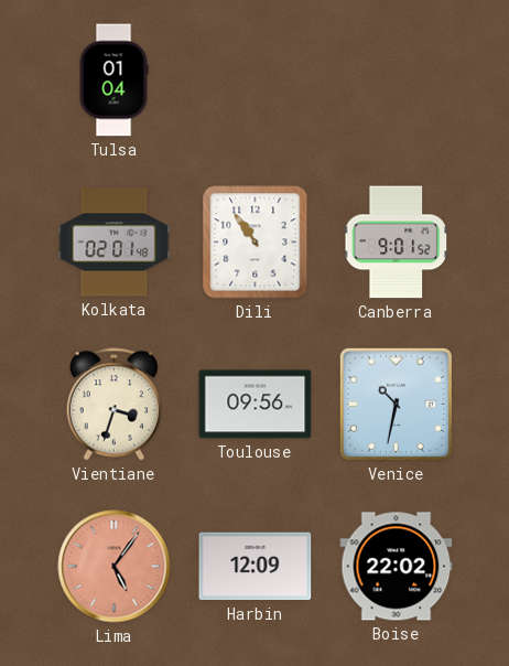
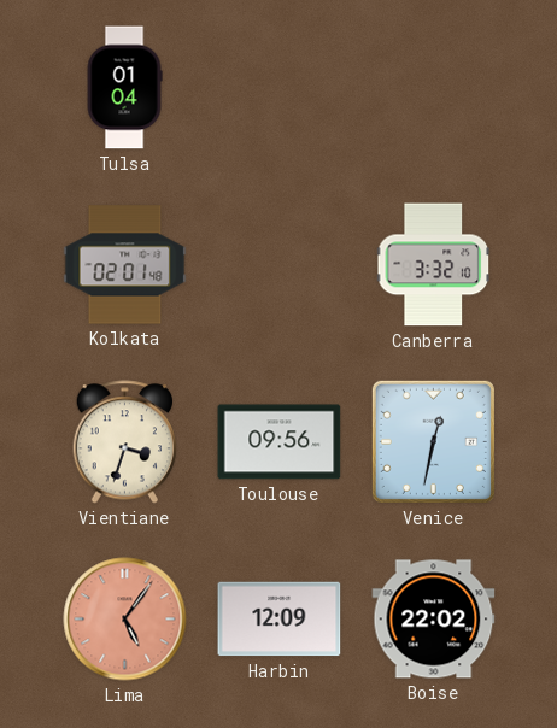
Dili: 10:54 -> none
Canberra: 9:01 -> 3:32
Venice: 10:32 -> 12:32
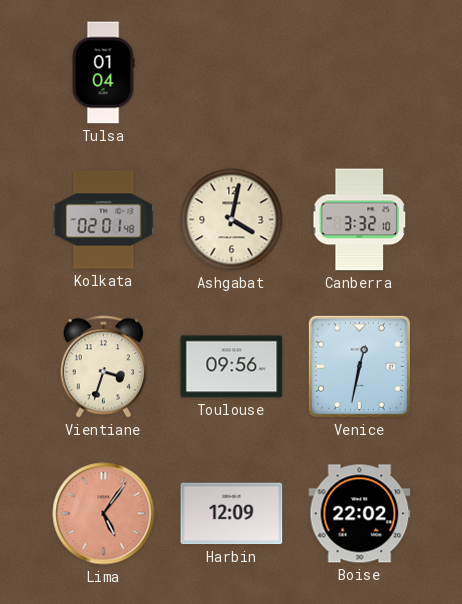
Ashgabat: none -> 4:02
